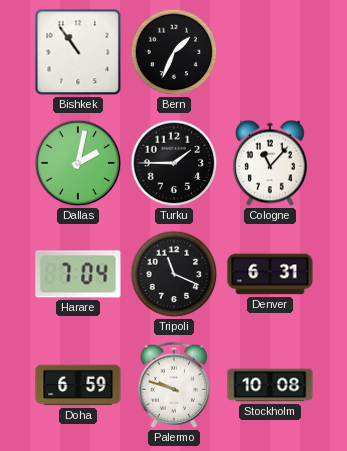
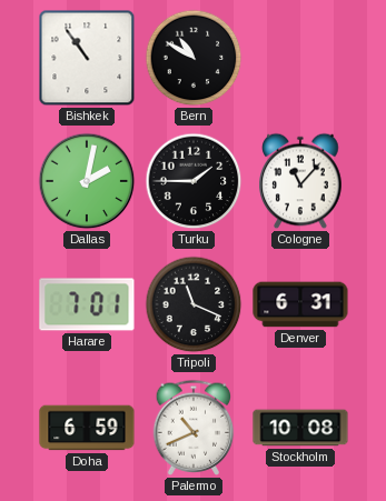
Bern: 1:34 -> 10:50
Harare: 7:04 -> 7:01
Palermo: 9:48 -> 10:41
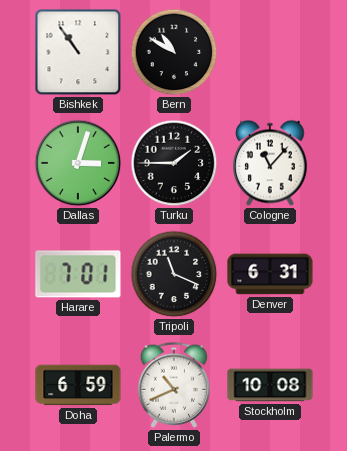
Dallas: 2:02 -> 3:03
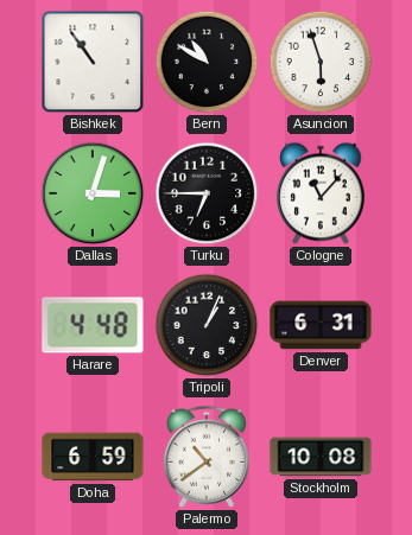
Asuncion: none -> 5:57
Turku: 1:45 -> 6:45
Harare: 7:01 -> 4:48
Tripoli: 11:19 -> 1:04
Palermo: 10:41 -> 10:39
